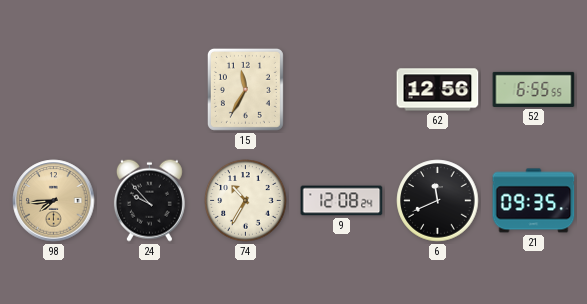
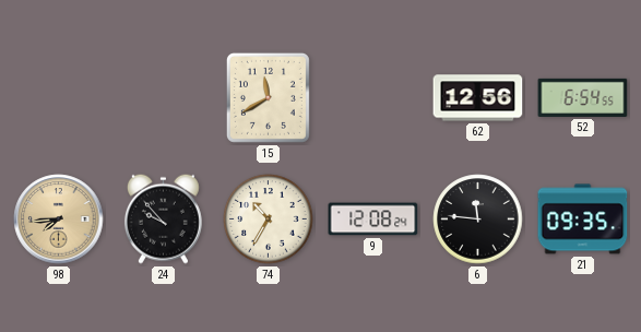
15: 11:35 -> 11:40
52: 6:55 -> 6:54
6: 11:41 -> 11:46
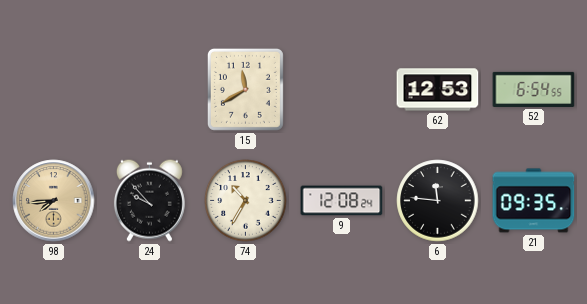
62: 12:56 -> 12:53
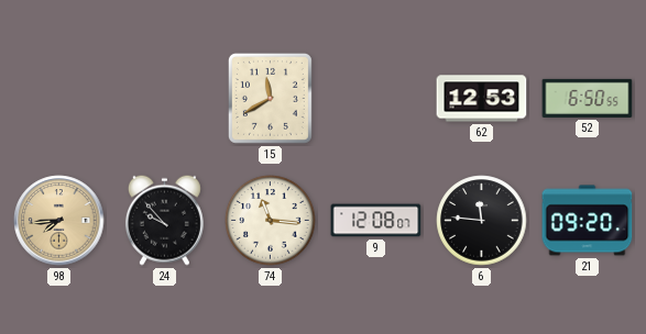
52: 6:54 -> 6:50
74: 10:35 -> 11:16
9: 12:08:24 -> 12:08:07
21: 09:35 -> 09:20
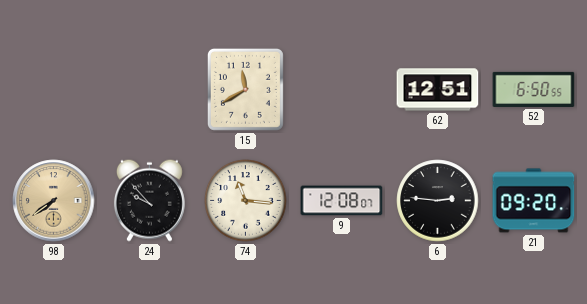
62: 12:53 -> 12:51
98: 7:44 -> 7:39
6: 11:46 -> 2:46
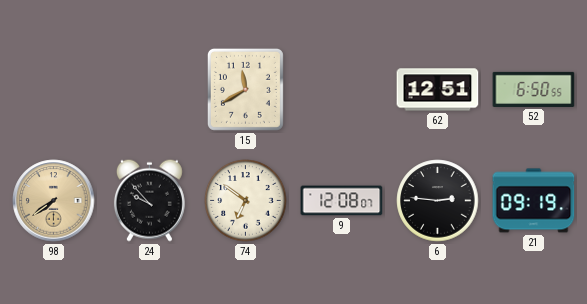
74: 11:16 -> 6:51
21: 09:20 -> 09:19
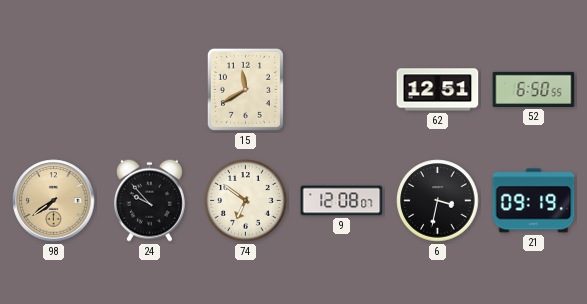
6: 2:46 -> 3:32
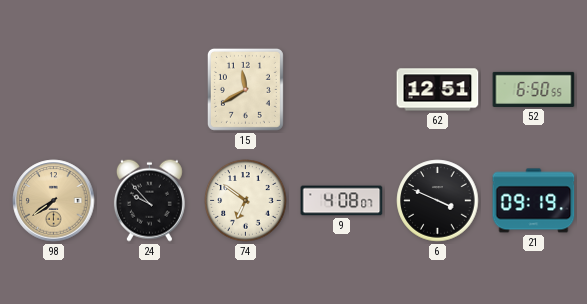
9: 12:08 -> 4:08
6: 3:32 -> 3:49
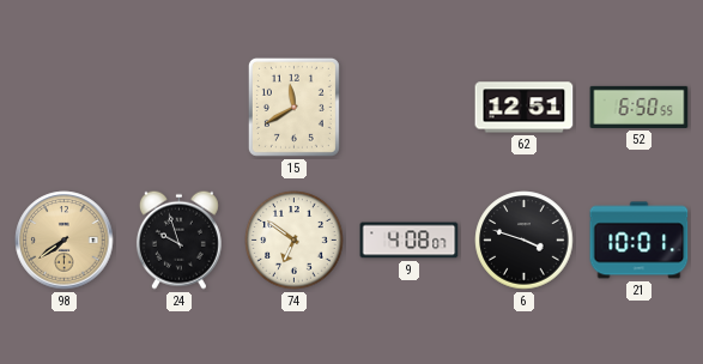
24: 9:53 -> 9:57
6: 3:49 -> 3:48
21: 09:19 -> 10:01
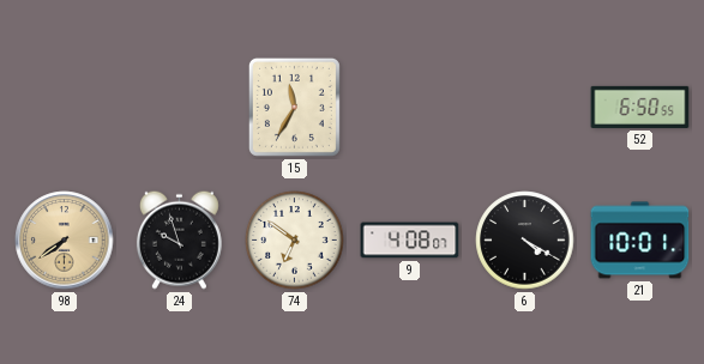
15: 11:40 -> 11:35
62: 12:51 -> none
6: 3:48 -> 4:20
